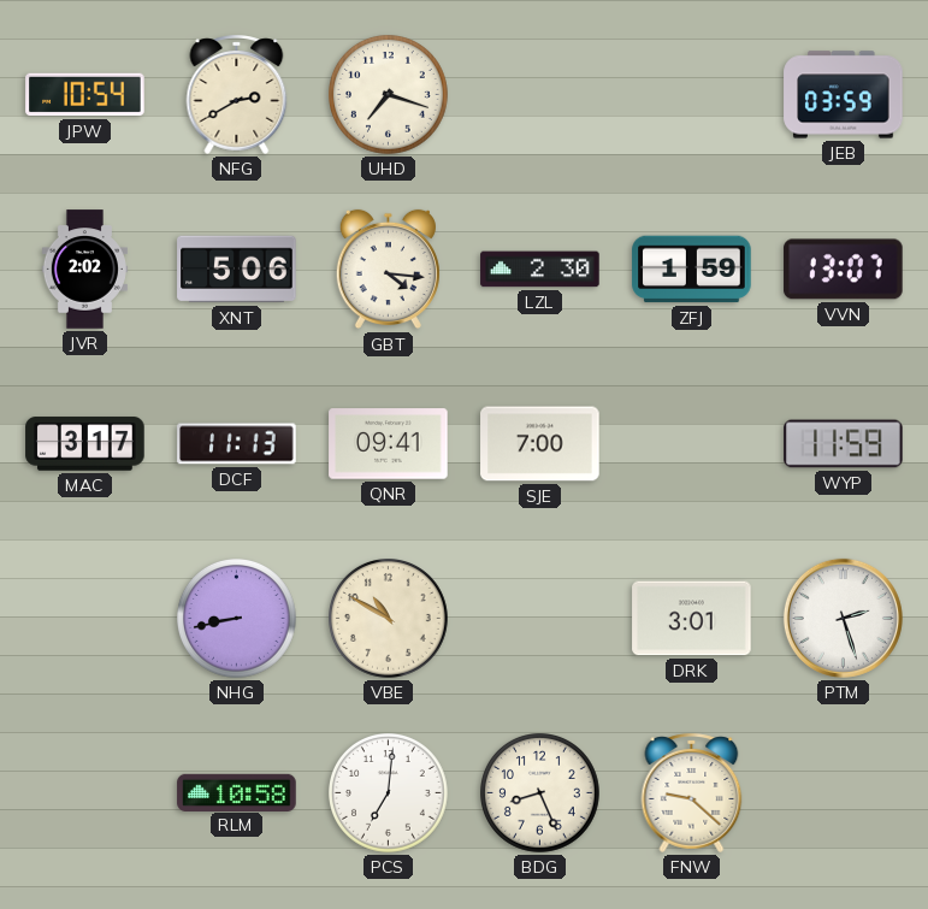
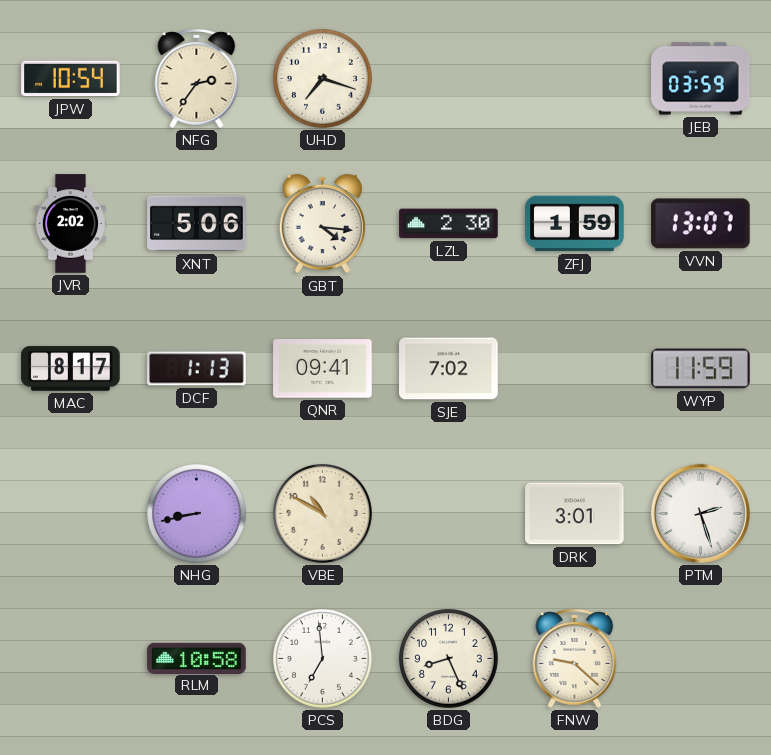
NFG: 2:40 -> 2:36
MAC: 3:17 -> 8:17
DCF: 11:13 -> 1:13
SJE: 7:00 -> 7:02
PCS: 7:01 -> 6:59
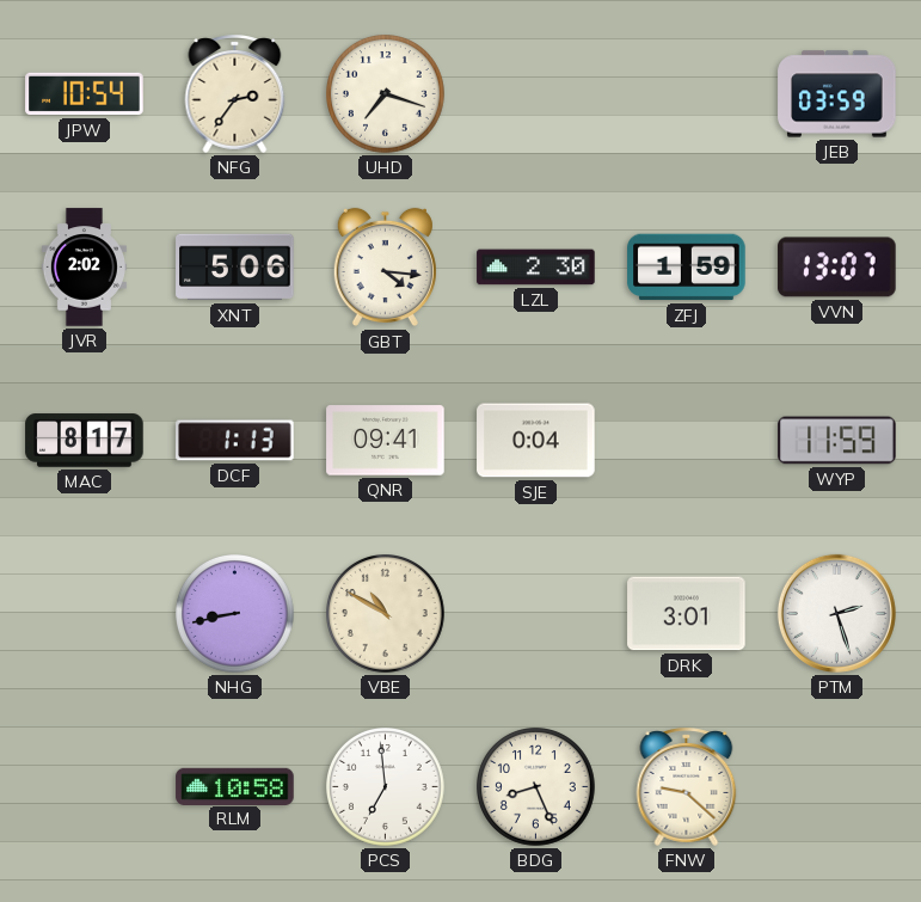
SJE: 7:02 -> 0:04
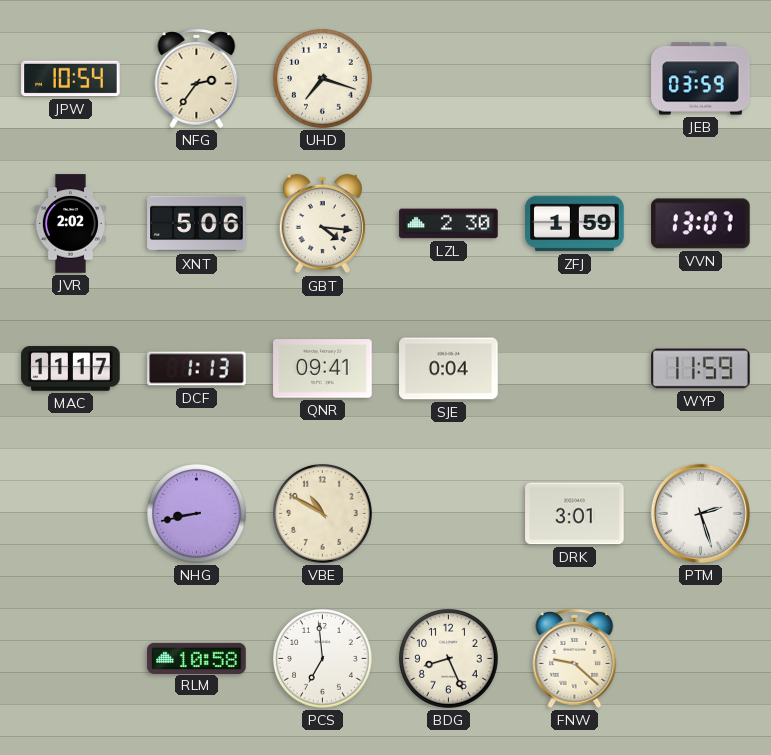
MAC: 8:17 -> 11:17
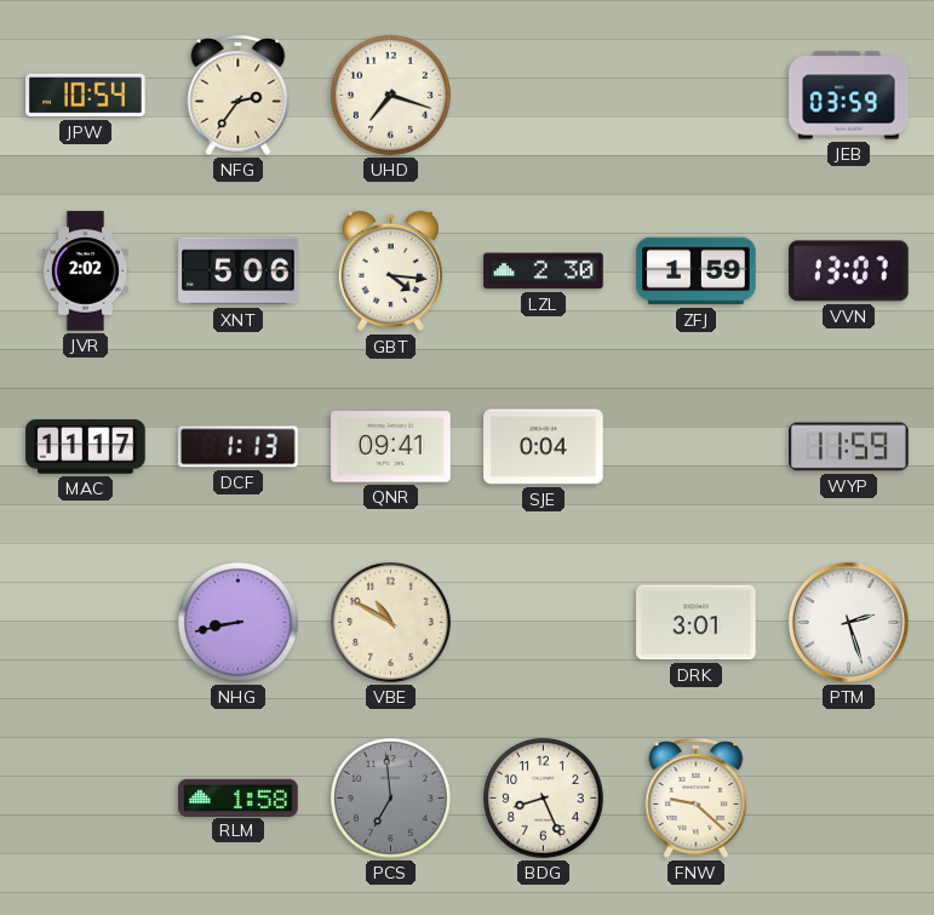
RLM: 10:58 -> 1:58
PCS dial: white -> grey
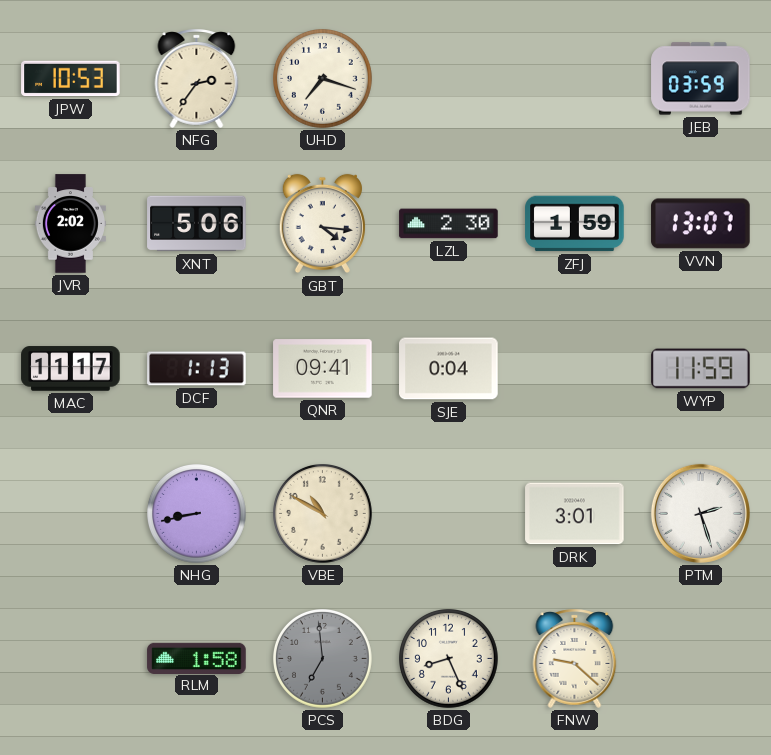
JPW: 10:54 -> 10:53
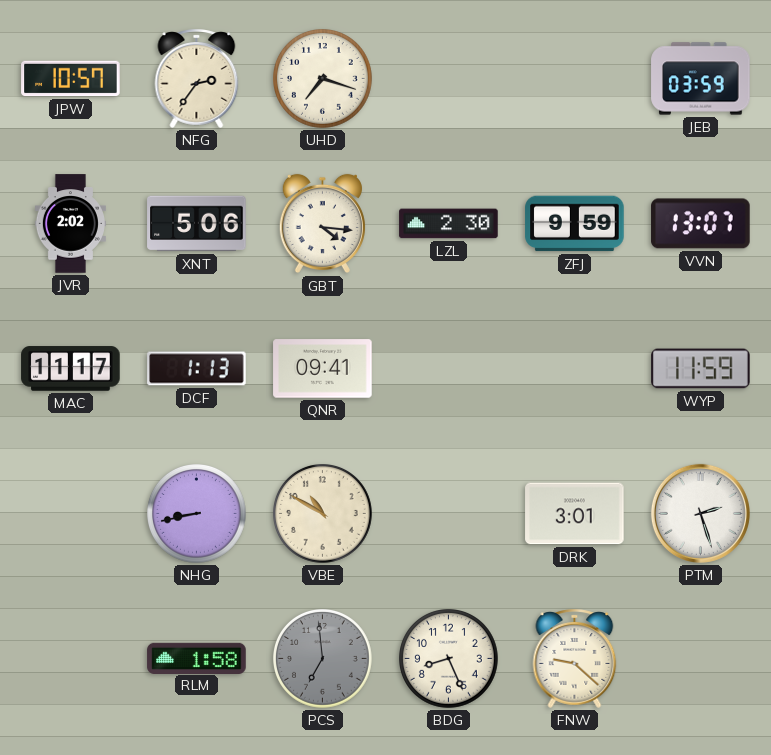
JPW: 10:53 -> 10:57
ZFJ: 1:59 -> 9:59
SJE: 0:04 -> none
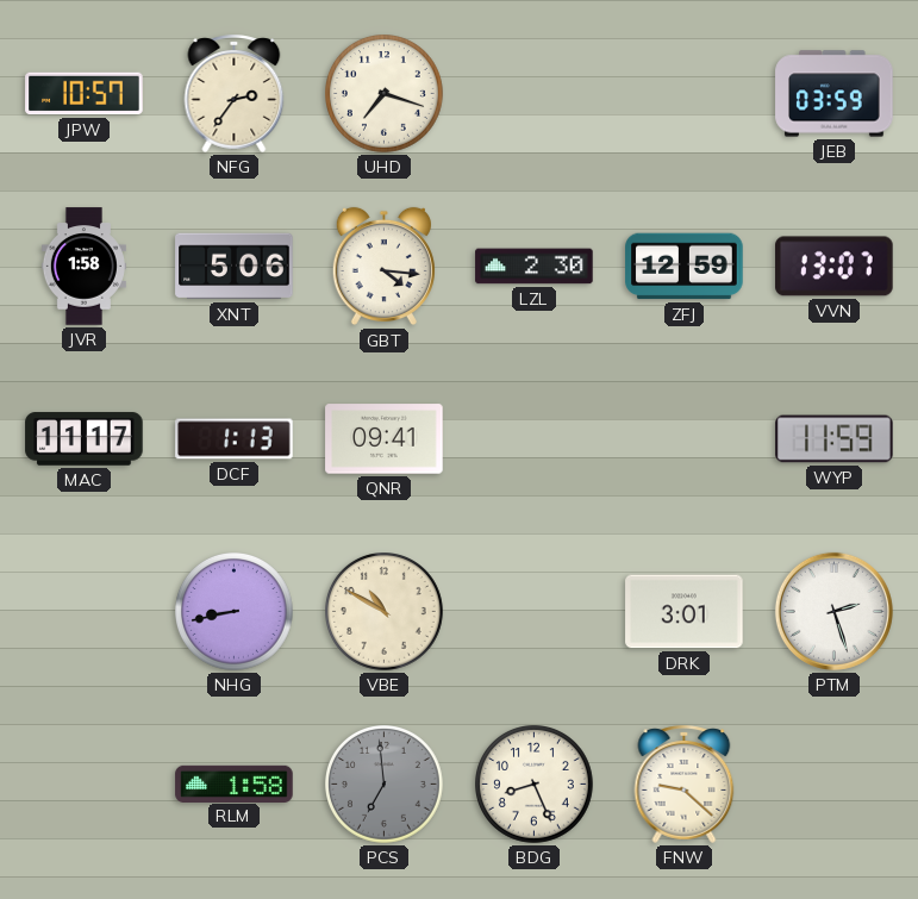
JVR: 2:02 -> 1:58
ZFJ: 9:59 -> 12:59
